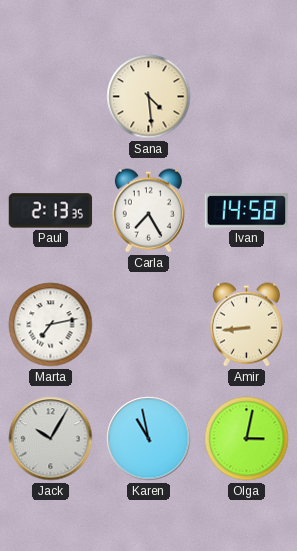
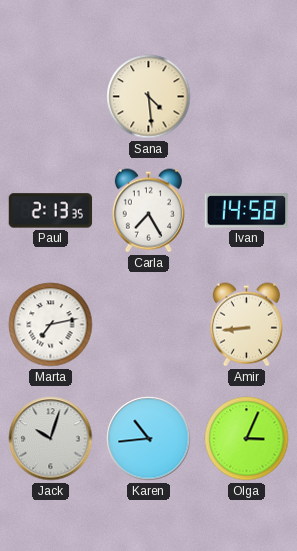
Jack: 10:05 -> 10:03
Karen: 10:58 -> 10:44
Olga: 3:02 -> 3:04
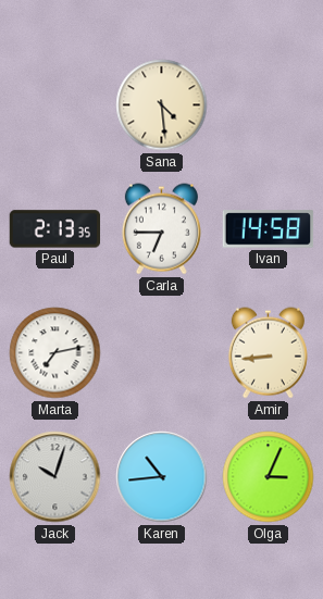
Carla: 7:25 -> 6:45
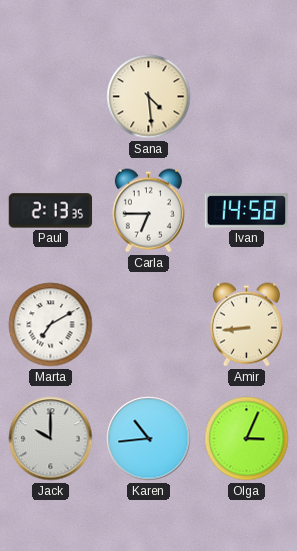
Marta: 7:13 -> 7:10
Jack: 10:03 -> 10:00
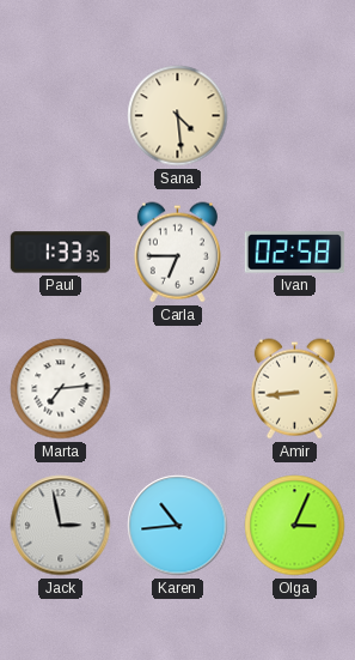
Paul: 2:13 -> 1:33
Ivan: 14:58 -> 02:58
Marta: 7:10 -> 7:14
Jack: 10:00 -> 2:58
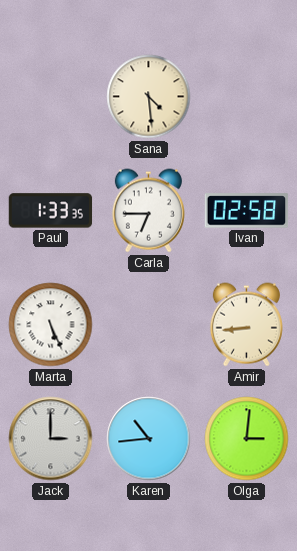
Marta: 7:14 -> 5:26
Jack: 2:58 -> 3:00
Olga: 3:04 -> 3:01
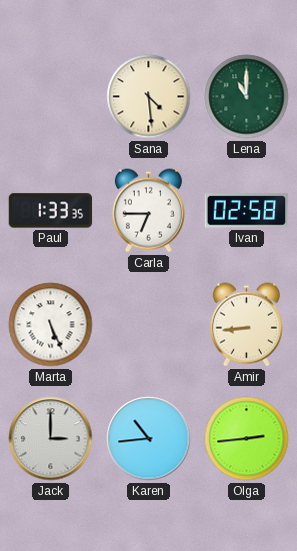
Lena: none -> 11:00
Olga: 3:01 -> 2:44
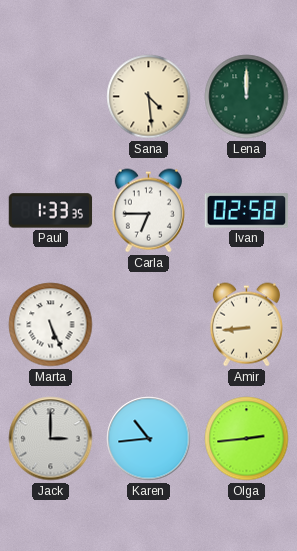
Lena: 11:00 -> 12:00
